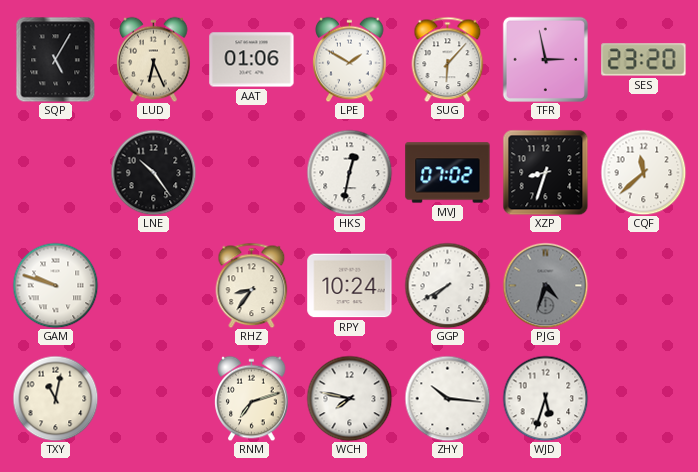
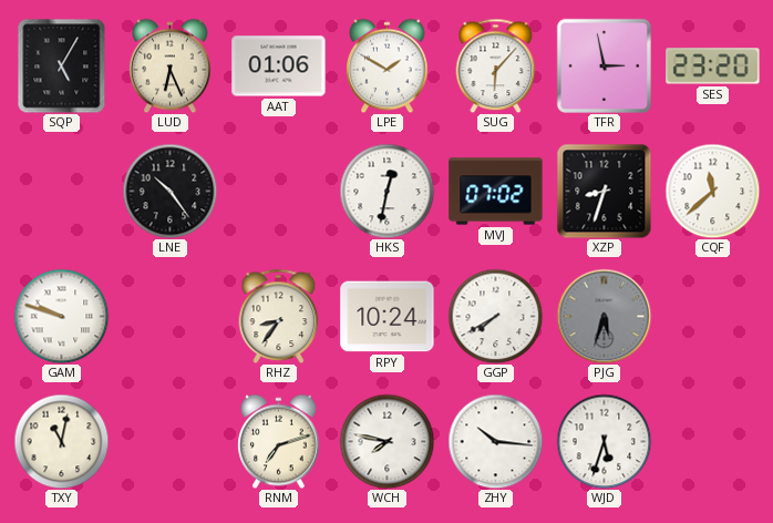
PJG: 4:33 -> 5:33
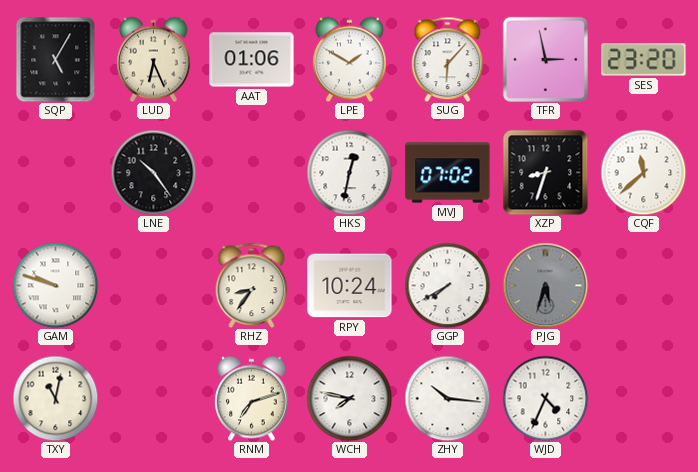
WJD: 5:33 -> 4:34
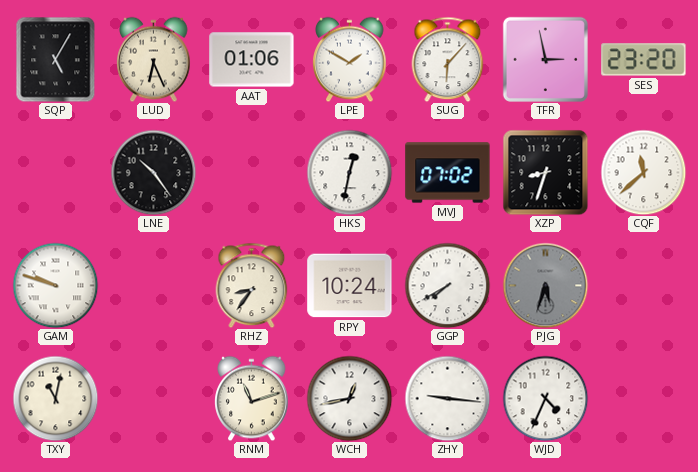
RNM: 7:12 -> 11:12
WCH: 7:47 -> 12:43
ZHY: 10:16 -> 9:16
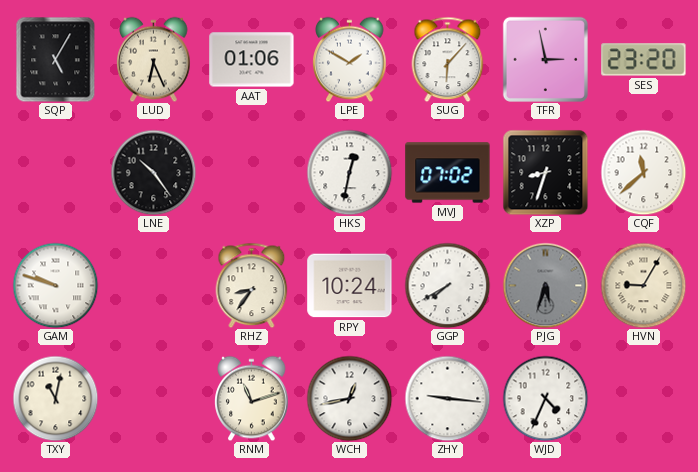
HVN: none -> 9:05
